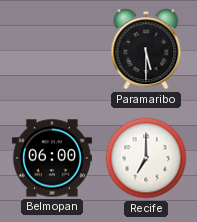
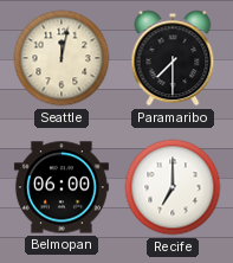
Seattle: none -> 12:02
Paramaribo: 5:30 -> 7:30
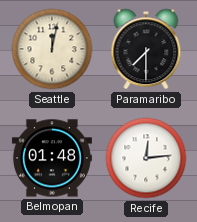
Belmopan: 06:00 -> 01:48
Recife: 7:00 -> 12:14
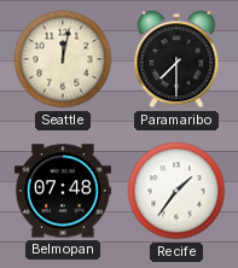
Belmopan: 01:48 -> 07:48
Recife: 12:14 -> 1:36
